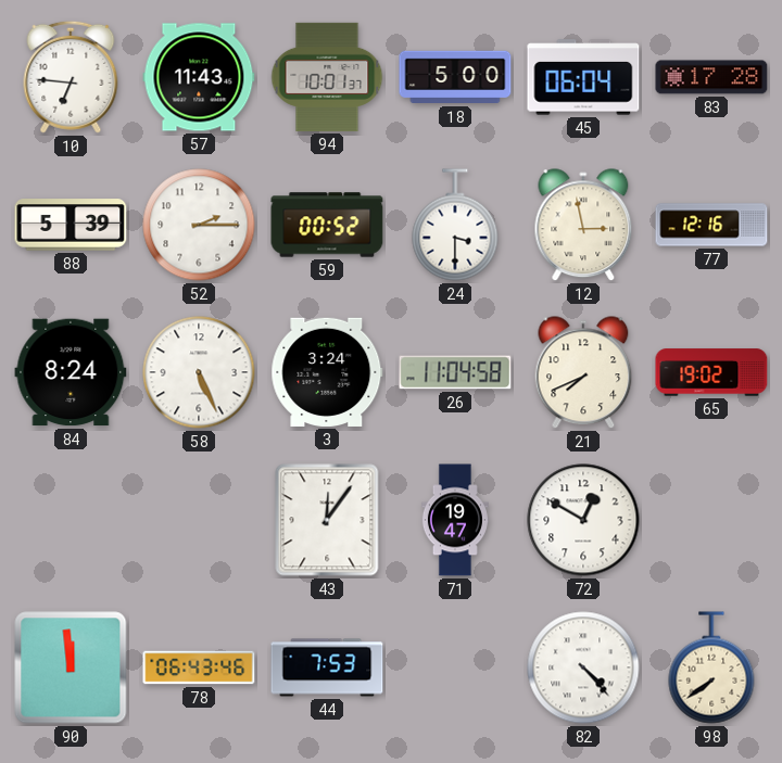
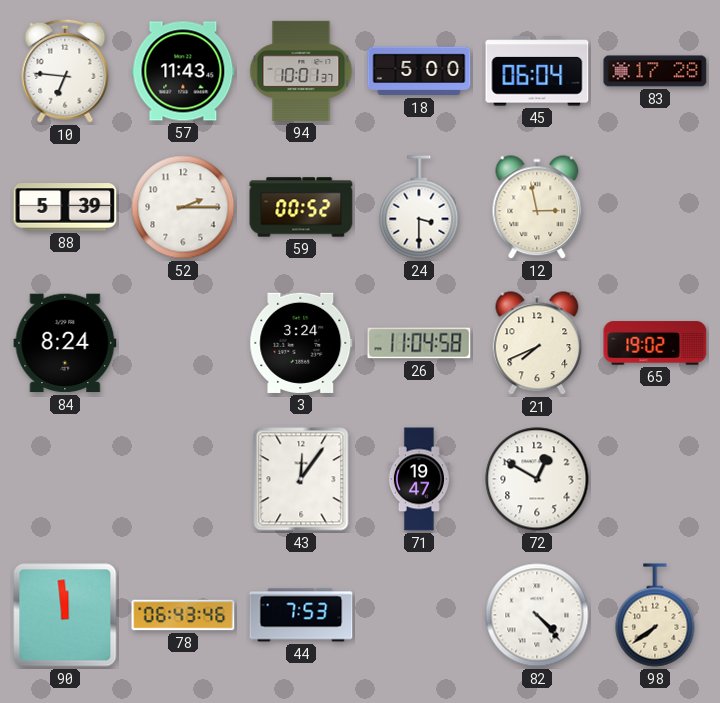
77: 12:16 -> none
58: 5:26 -> none
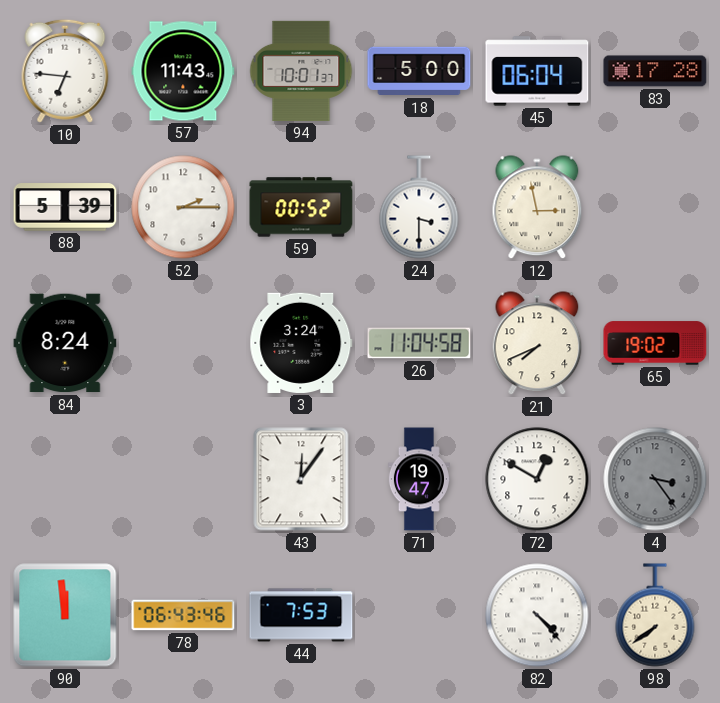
4: none -> 3:24
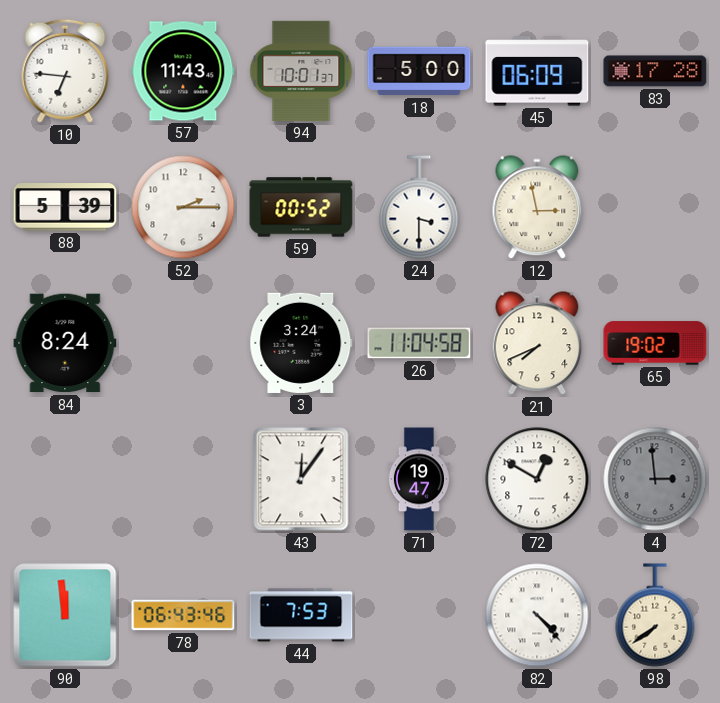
45: 06:04 -> 06:09
4: 3:24 -> 2:59
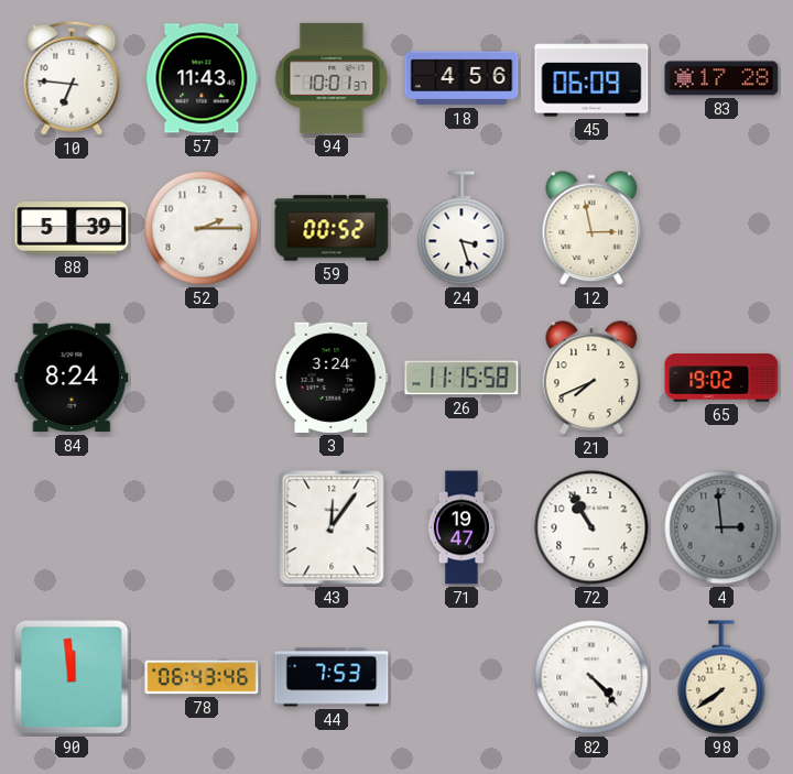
18: 5:00 -> 4:56
24: 3:30 -> 3:27
26: 11:04 -> 11:15
72: 12:50 -> 10:55
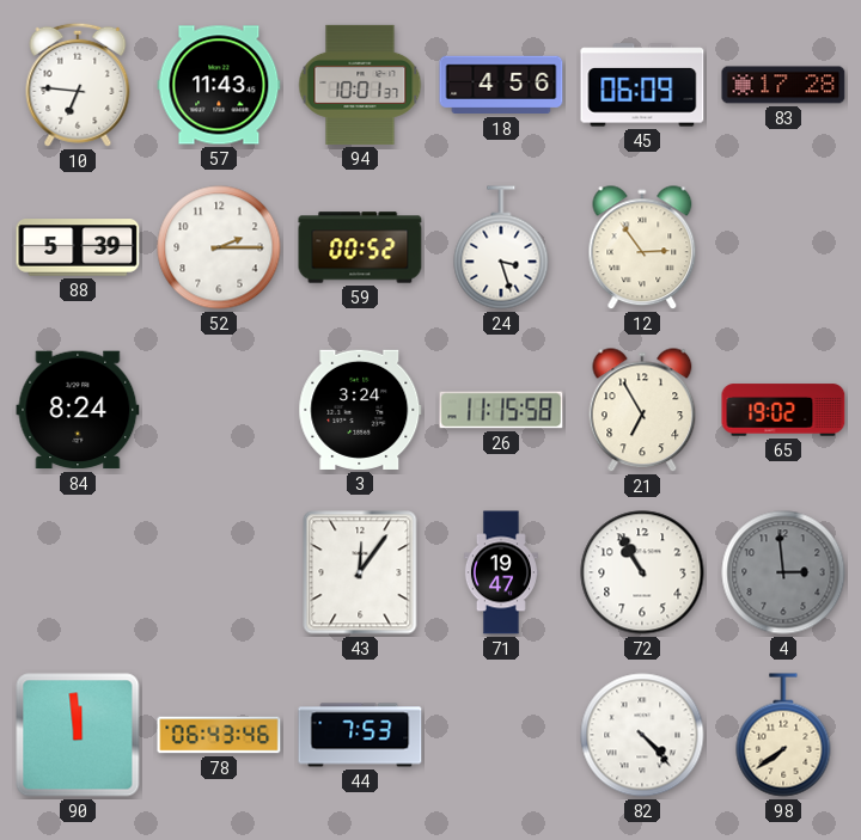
12: 2:58 -> 2:54
21: 7:41 -> 6:55
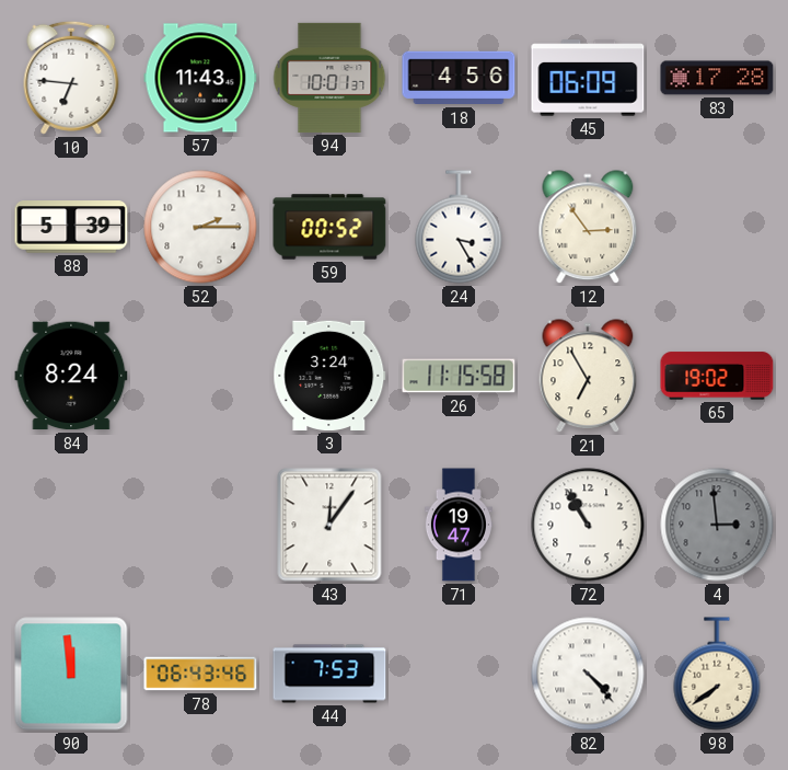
24: 3:27 -> 3:25
